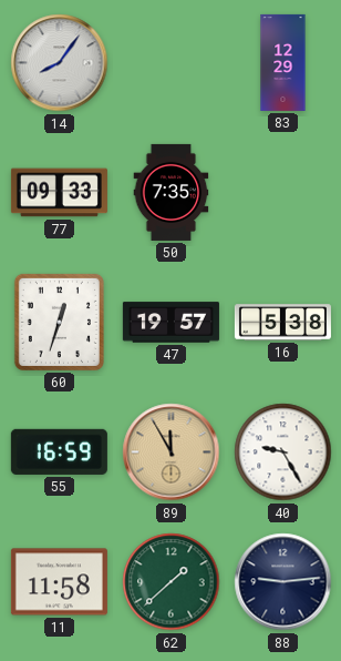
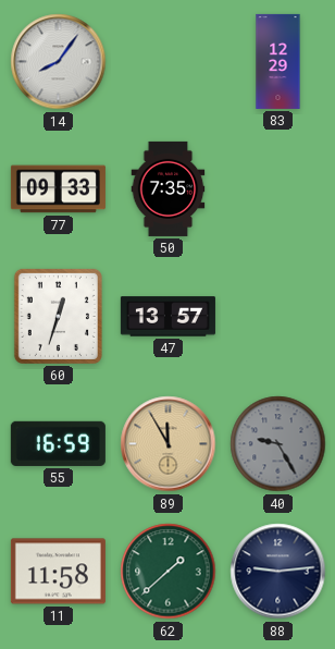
47: 19:57 -> 13:57
16: 5:38 -> none
40 dial: white -> grey
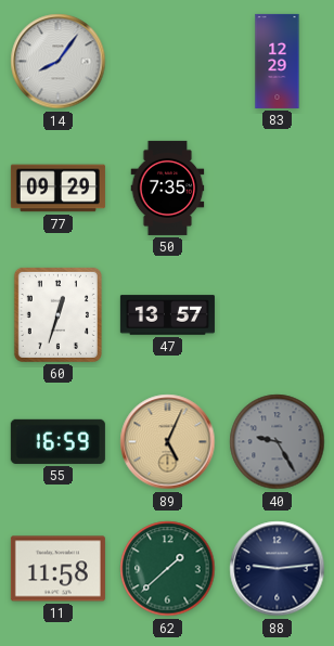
77: 09:33 -> 09:29
89: 11:55 -> 5:04
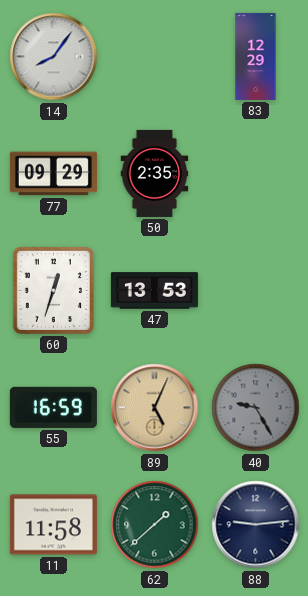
50: 7:35 -> 2:35
47: 13:57 -> 13:53
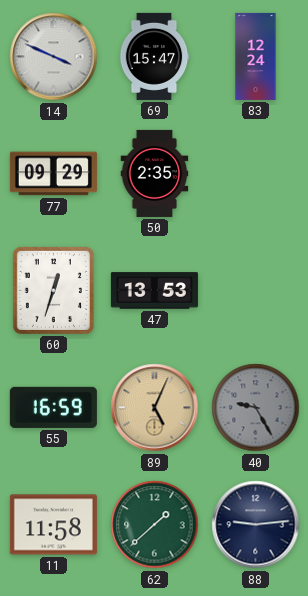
14: 8:06 -> 3:49
69: none -> 15:47
83: 12:29 -> 12:24
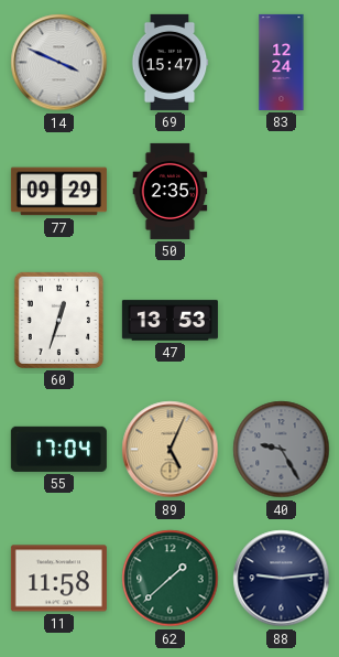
55: 16:59 -> 17:04
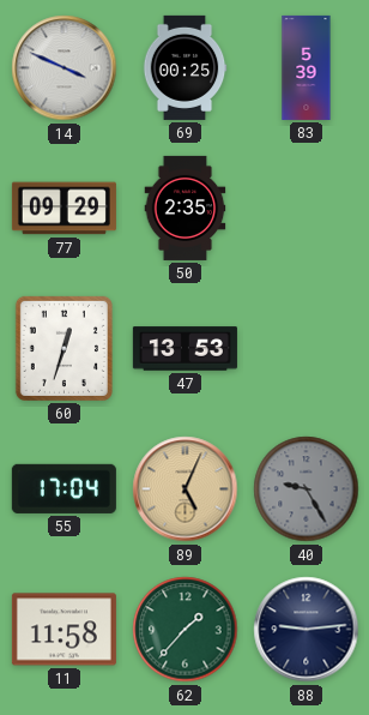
69: 15:47 -> 00:25
83: 12:24 -> 5:39
62: 1:38 -> 1:37
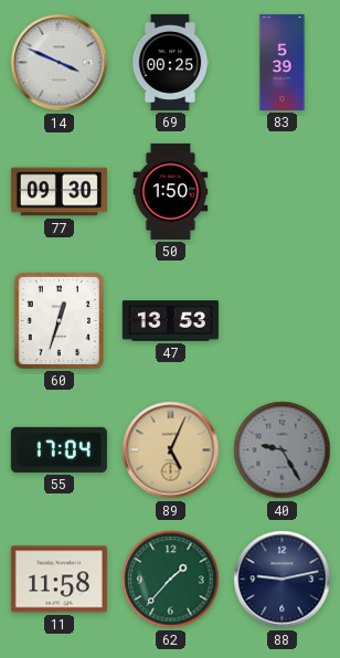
77: 09:29 -> 09:30
50: 2:35 -> 1:50
88: 9:14 -> 9:13
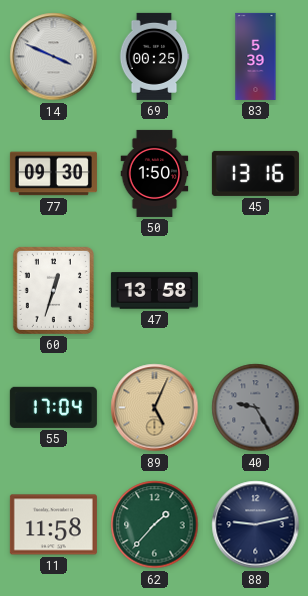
45: none -> 13:16
47: 13:53 -> 13:58
